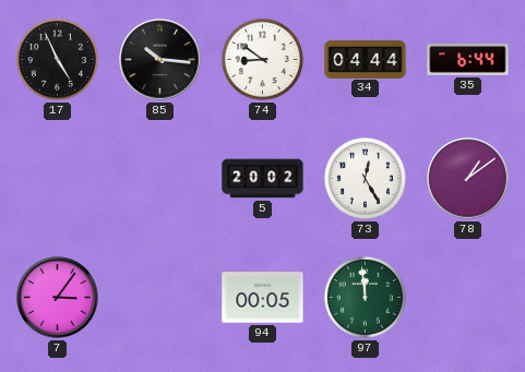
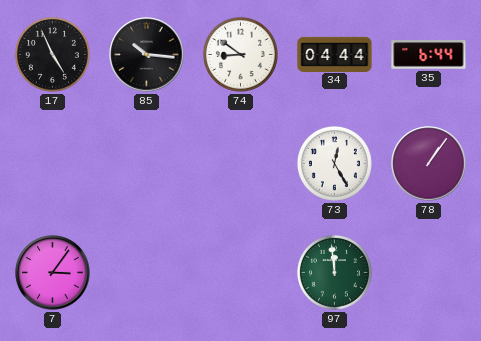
5: 20:02 -> none
78: 1:09 -> 1:06
94: 00:05 -> none
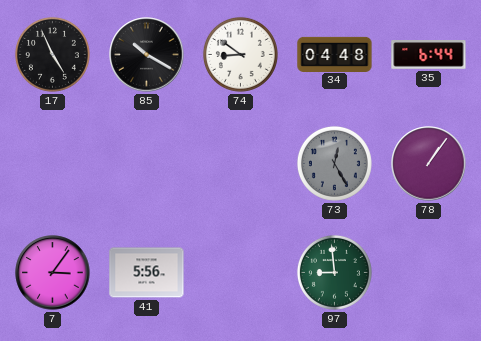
85: 10:16 -> 10:20
34: 04:44 -> 04:48
73 dial: white -> grey
41: none -> 5:56
97: 11:59 -> 8:59
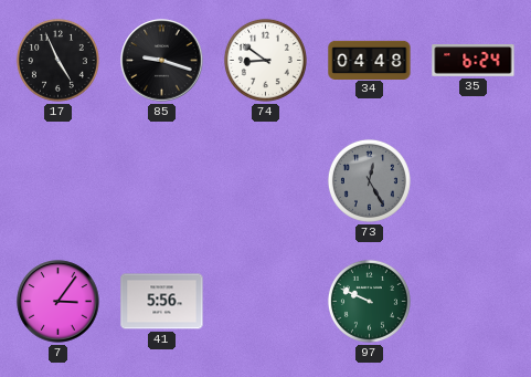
85: 10:20 -> 9:18
35: 6:44 -> 6:24
78: 1:06 -> none
97: 8:59 -> 9:49
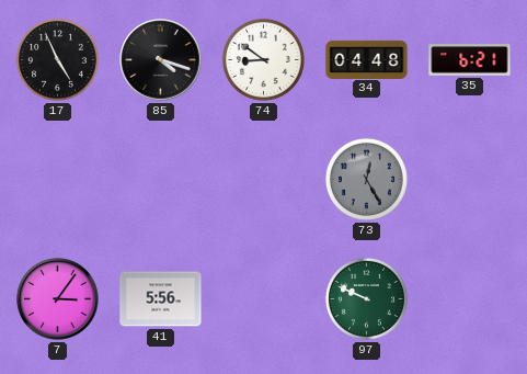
85: 9:18 -> 4:18
35: 6:24 -> 6:21
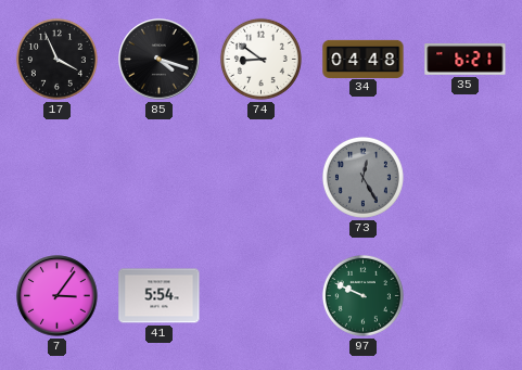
17: 4:56 -> 3:56
41: 5:56 -> 5:54
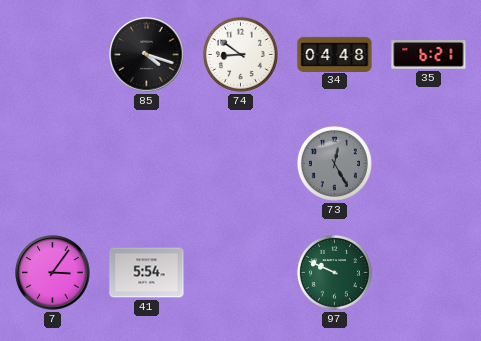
17: 3:56 -> none
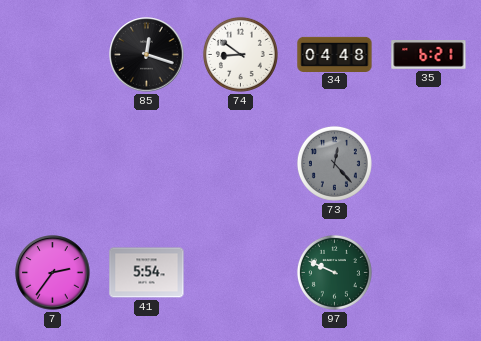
85: 4:18 -> 12:18
73: 12:25 -> 12:23
7: 3:06 -> 2:36
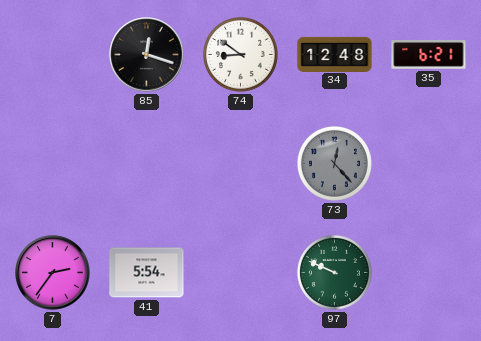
34: 04:48 -> 12:48
